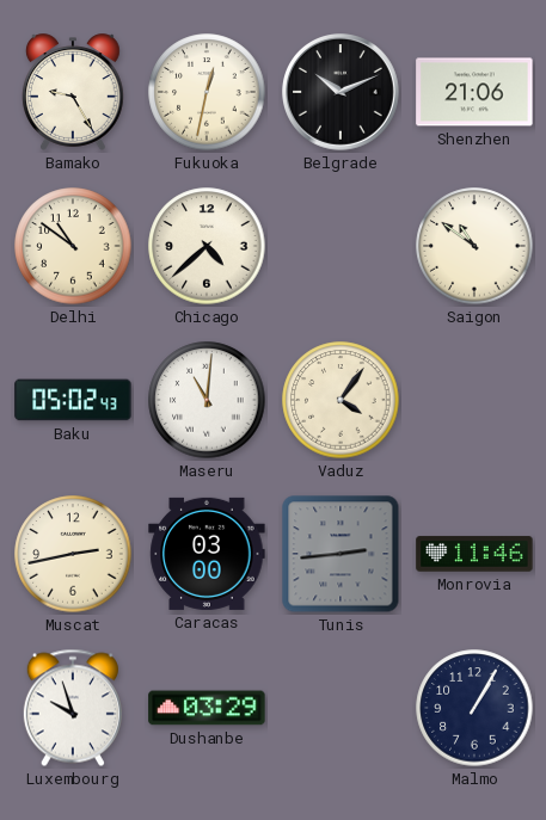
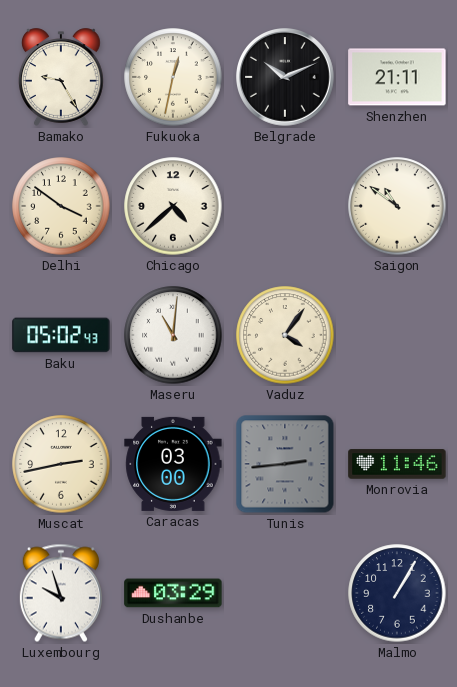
Shenzhen: 21:06 -> 21:11
Delhi: 10:51 -> 3:51
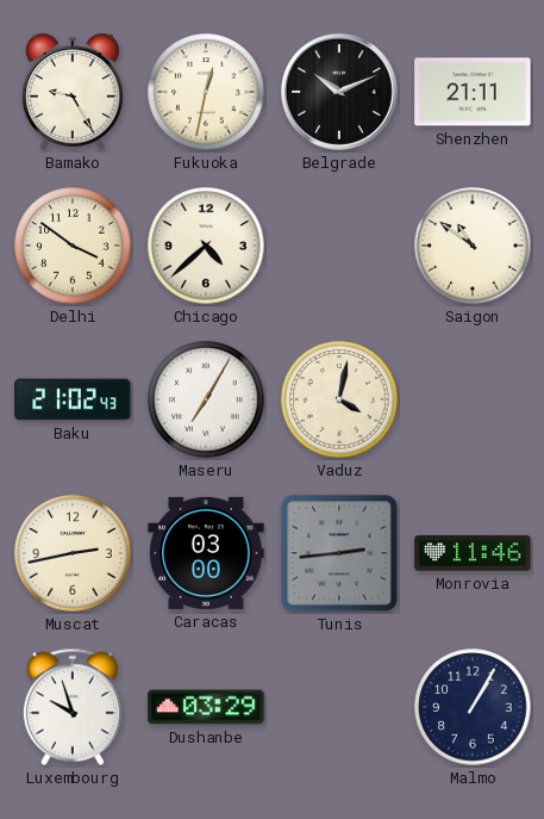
Baku: 05:02 -> 21:02
Maseru: 11:01 -> 7:05
Vaduz: 4:06 -> 4:02
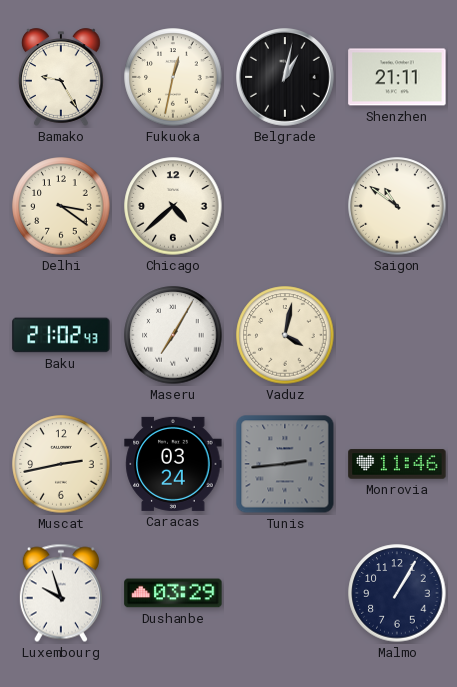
Belgrade: 10:11 -> 1:02
Delhi: 3:51 -> 3:21
Caracas: 03:00 -> 03:24
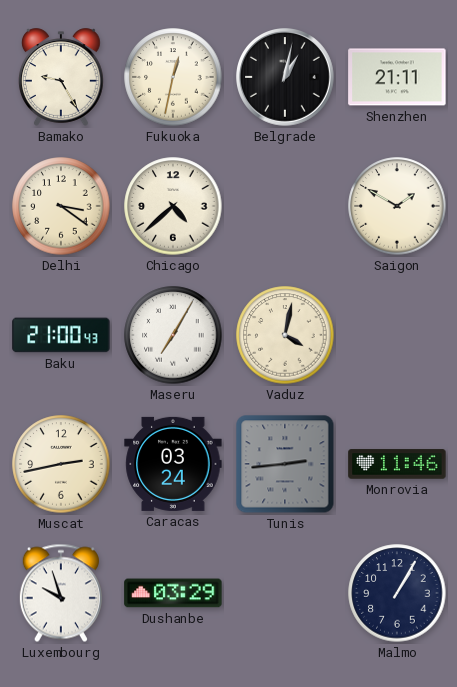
Saigon: 10:51 -> 1:50
Baku: 21:02 -> 21:00
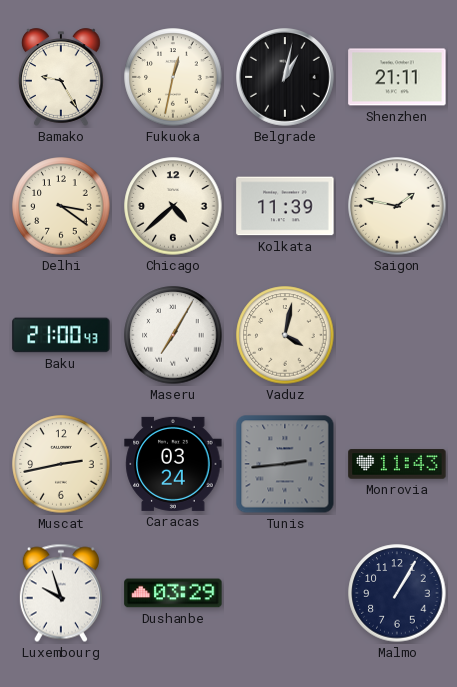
Kolkata: none -> 11:39
Saigon: 1:50 -> 1:47
Monrovia: 11:46 -> 11:43
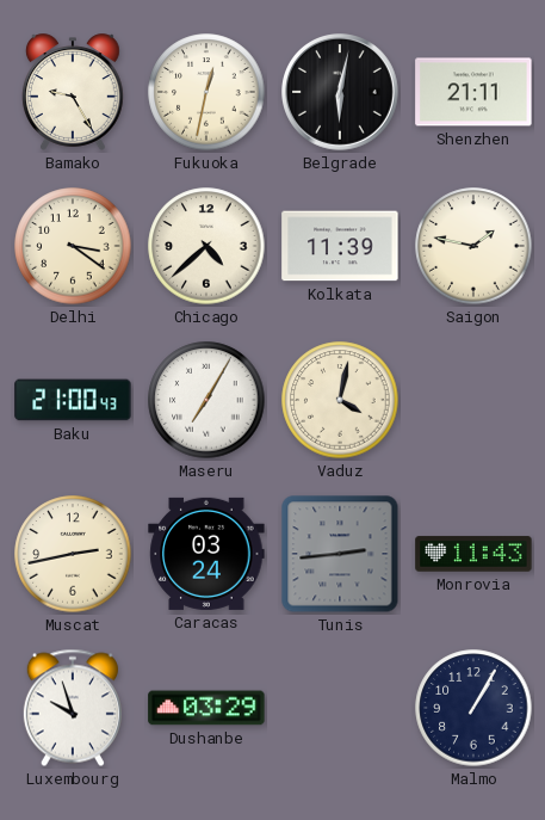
Belgrade: 1:02 -> 6:02
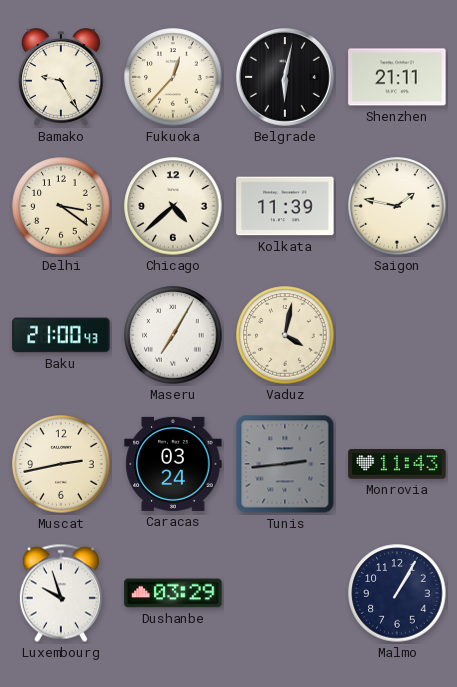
Fukuoka: 12:32 -> 12:37
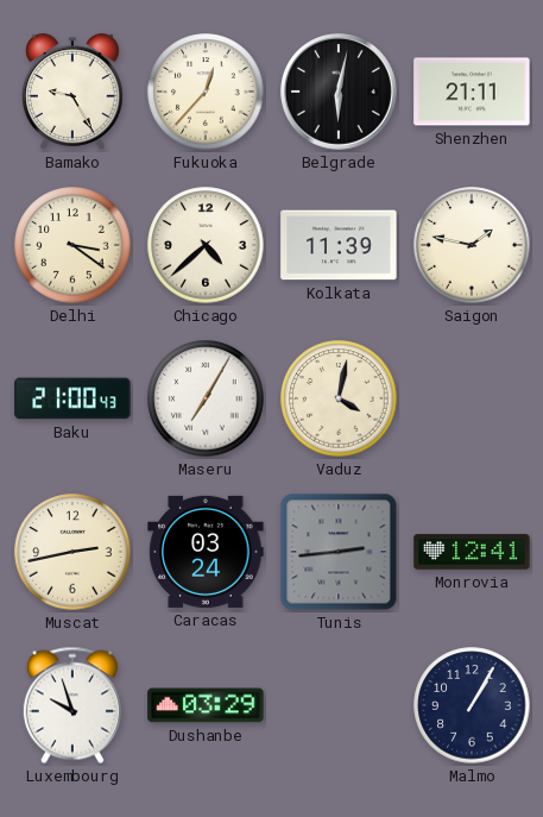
Monrovia: 11:43 -> 12:41
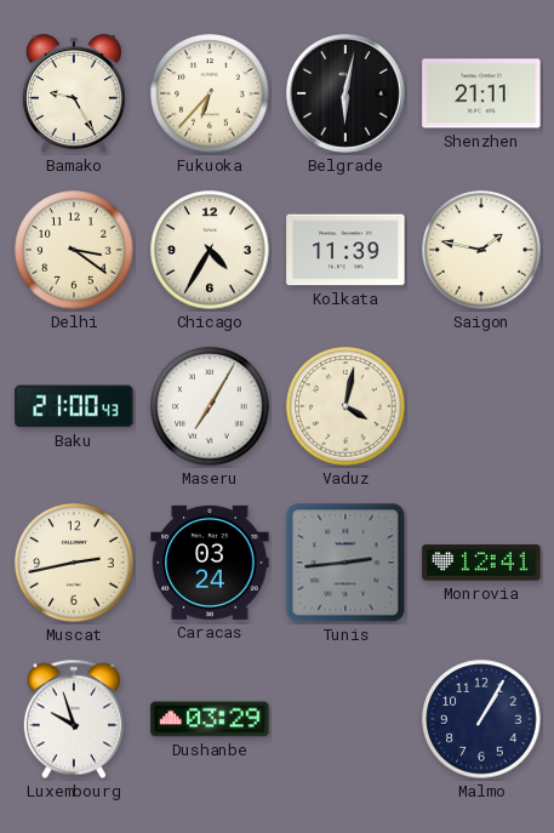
Fukuoka: 12:37 -> 6:37
Chicago: 4:38 -> 4:35
